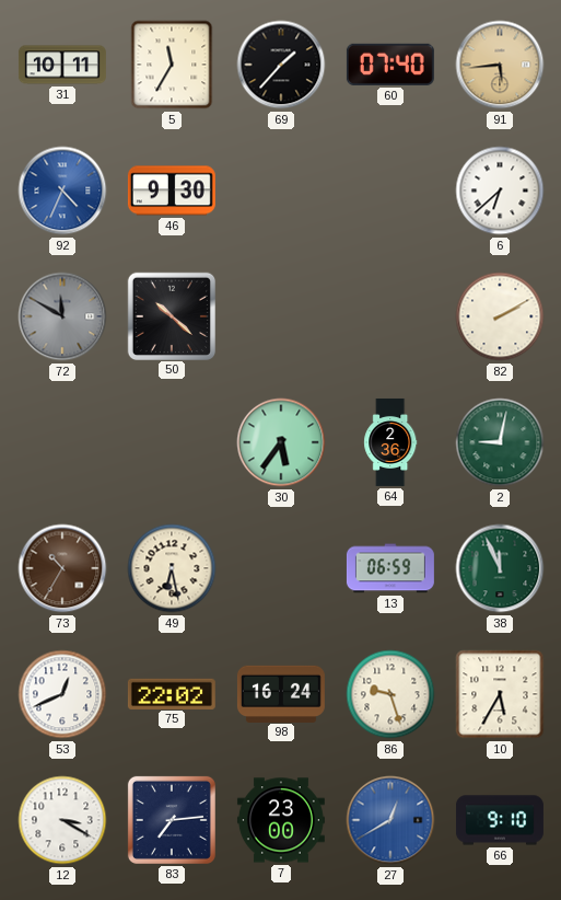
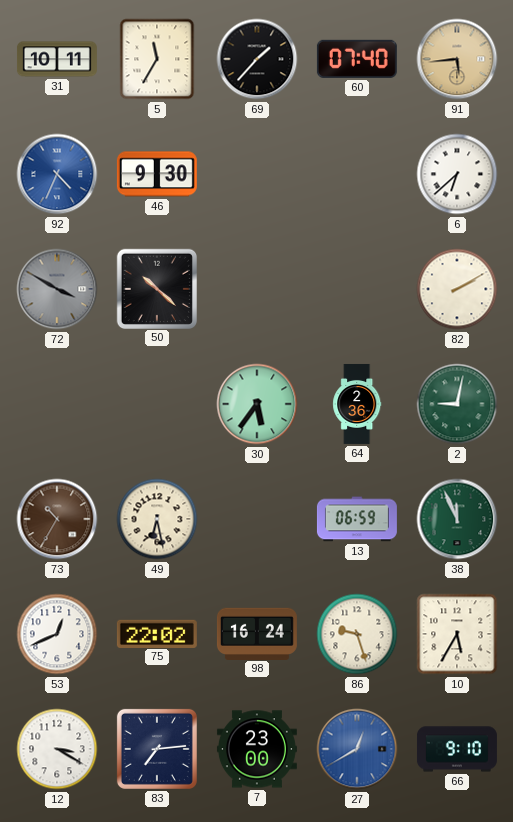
72: 11:50 -> 3:50
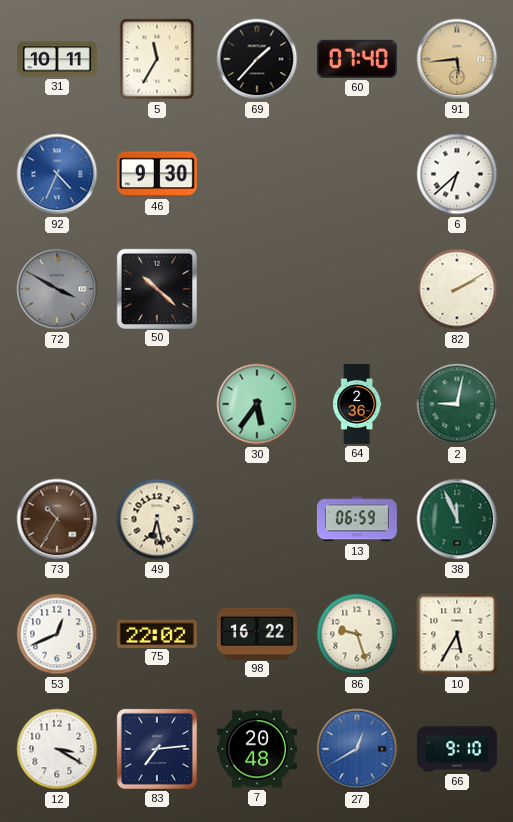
98: 16:24 -> 16:22
7: 23:00 -> 20:48
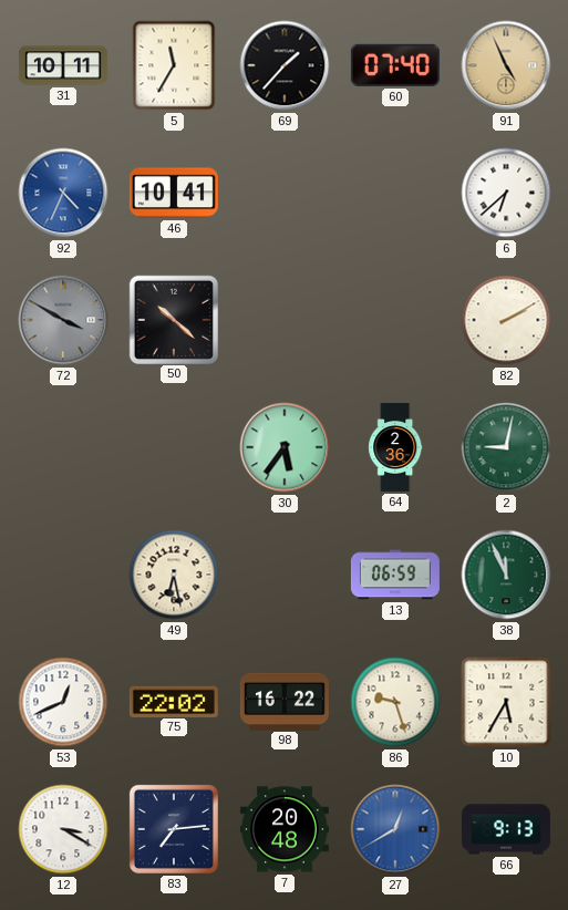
91: 5:44 -> 4:56
46: 9:30 -> 10:41
73: 10:35 -> none
66: 9:10 -> 9:13
